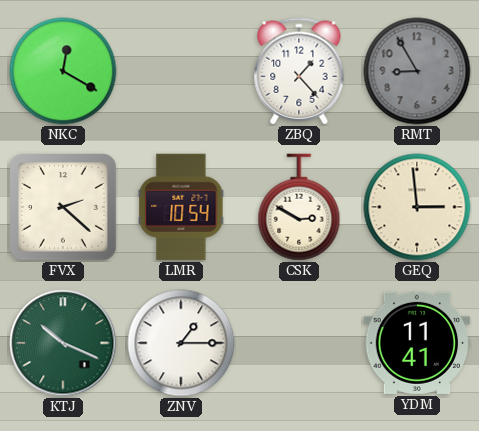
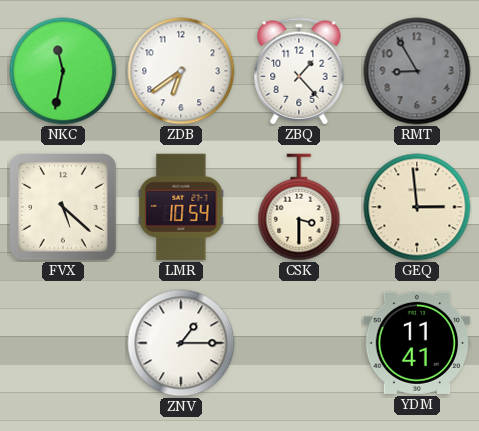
NKC: 12:20 -> 11:32
ZDB: none -> 6:39
FVX: 2:22 -> 5:22
CSK: 2:50 -> 3:30
KTJ: 10:19 -> none
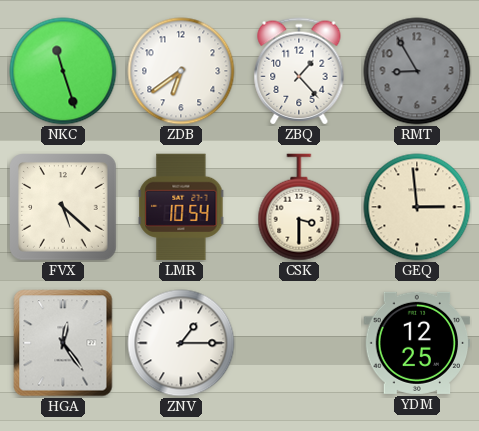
NKC: 11:32 -> 11:27
HGA: none -> 12:24
YDM: 11:41 -> 12:25
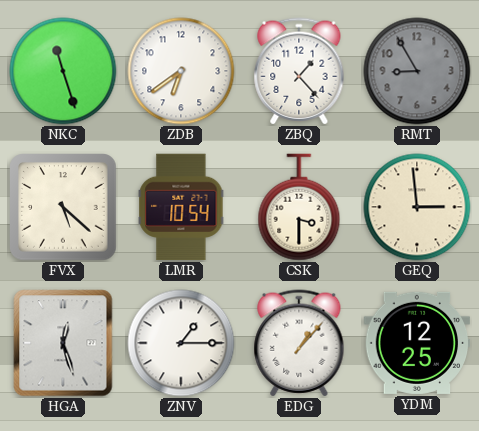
HGA: 12:24 -> 12:27
EDG: none -> 1:07
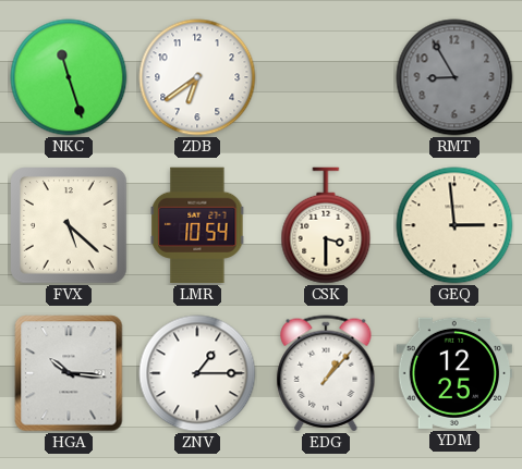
ZBQ: 1:23 -> none
HGA: 12:27 -> 10:16
